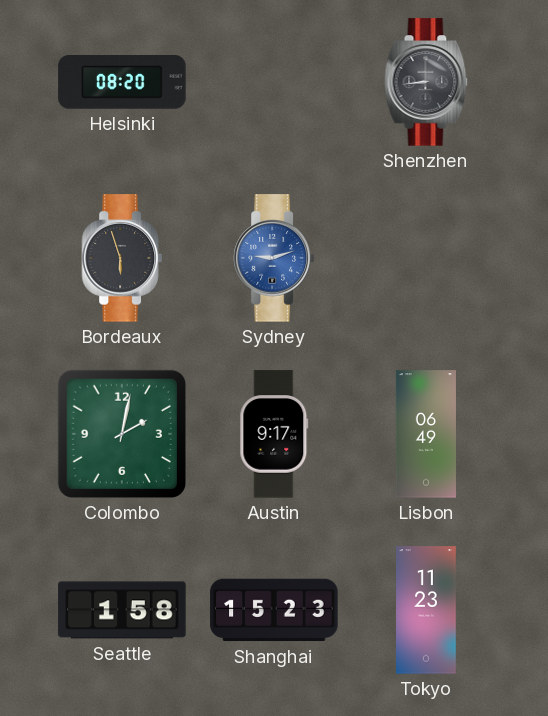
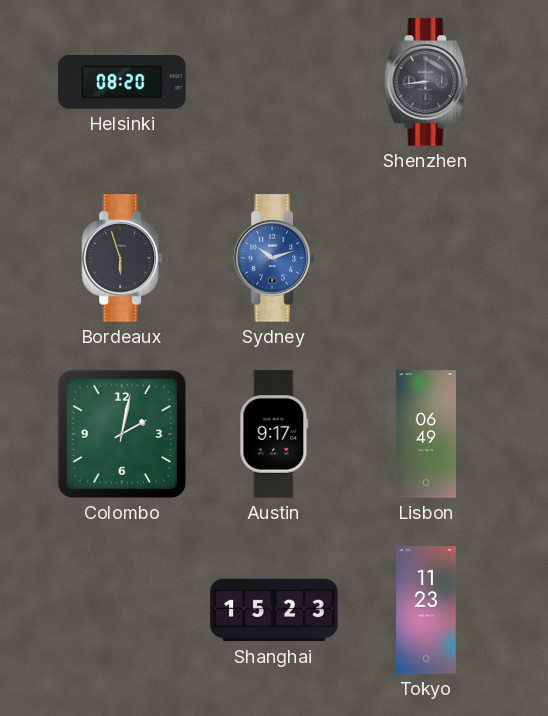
Sydney: 9:12 -> 10:12
Seattle: 1:58 -> none
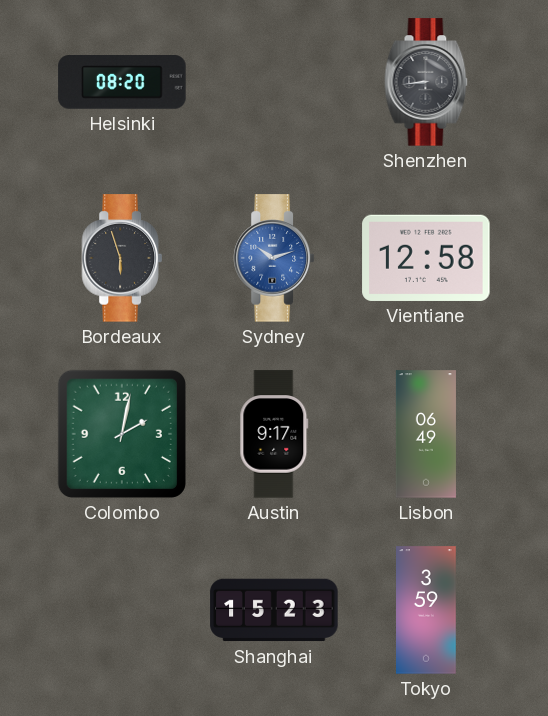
Vientiane: none -> 12:58
Tokyo: 11:23 -> 3:59
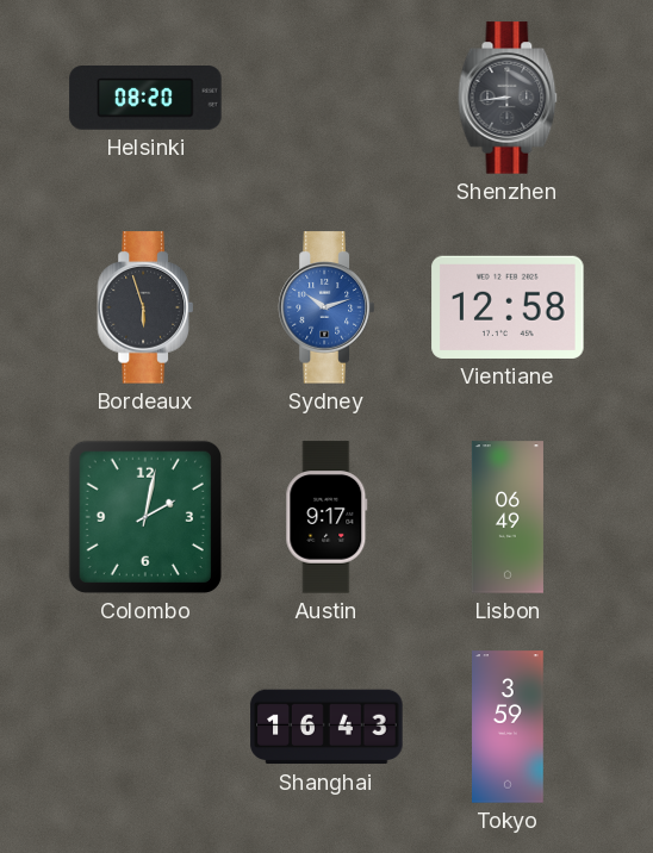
Shanghai: 15:23 -> 16:43
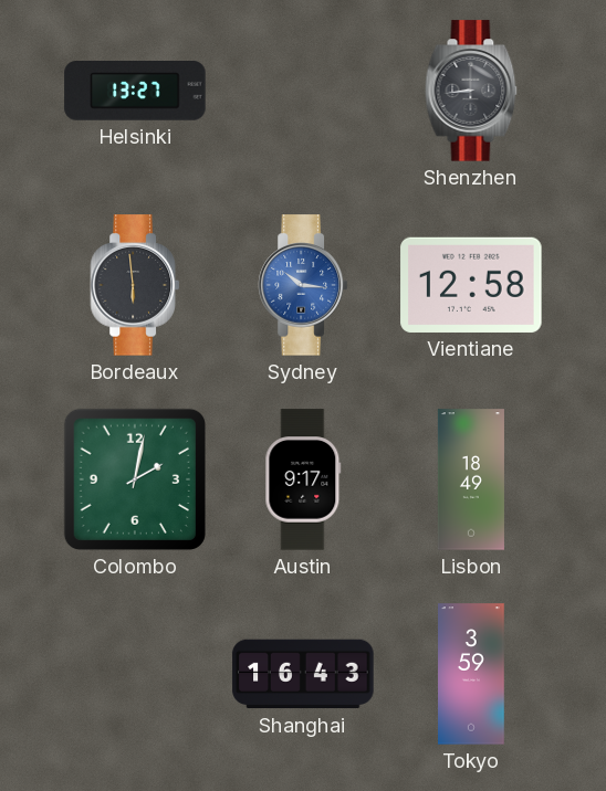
Helsinki: 08:20 -> 13:27
Bordeaux: 5:57 -> 5:59
Sydney: 10:12 -> 10:16
Lisbon: 06:49 -> 18:49
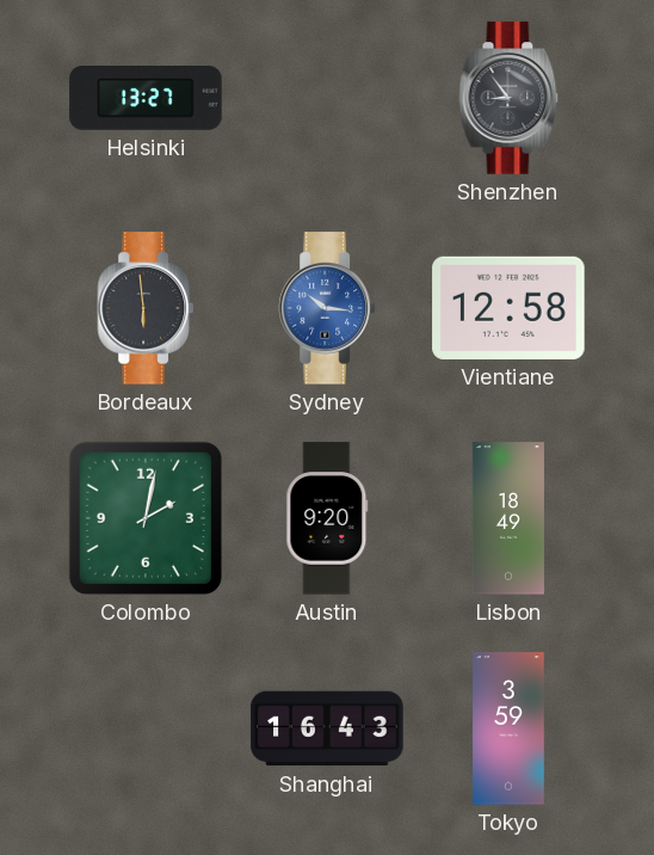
Shenzhen: 8:44 -> 8:54
Austin: 9:17 -> 9:20
